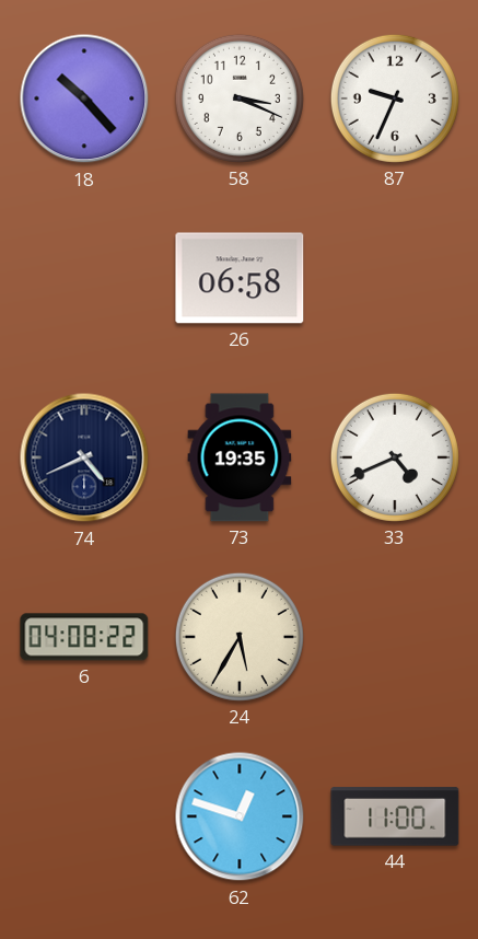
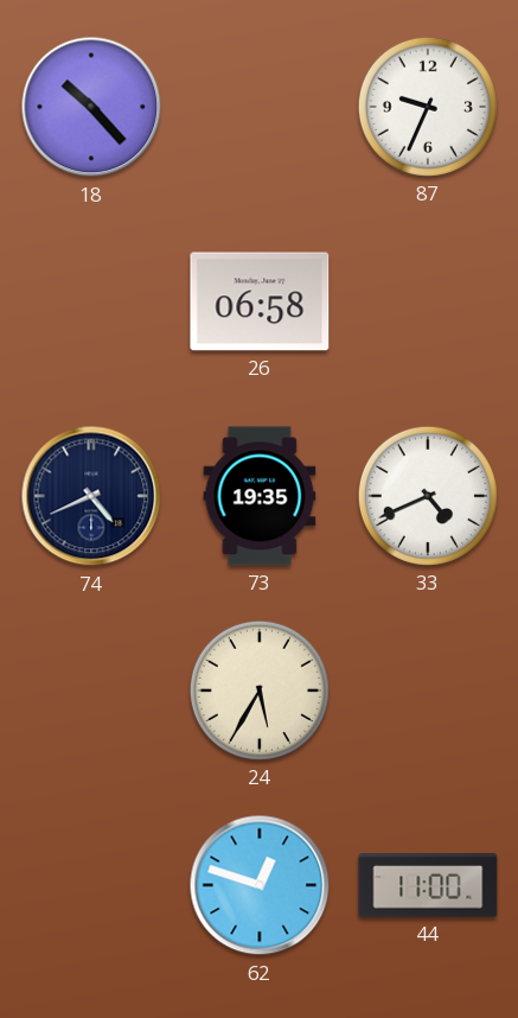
58: 3:19 -> none
6: 04:08 -> none
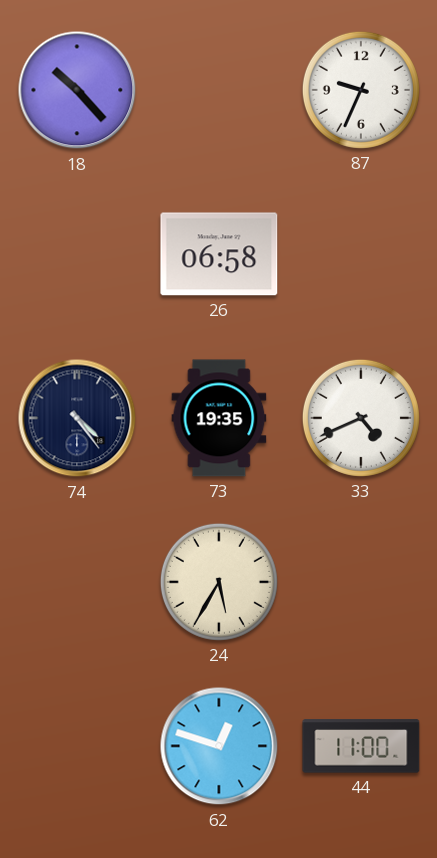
74: 4:41 -> 4:24
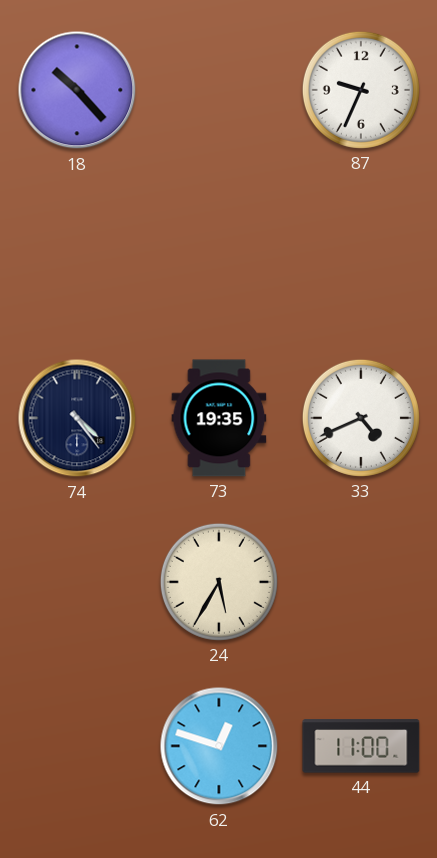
26: 06:58 -> none
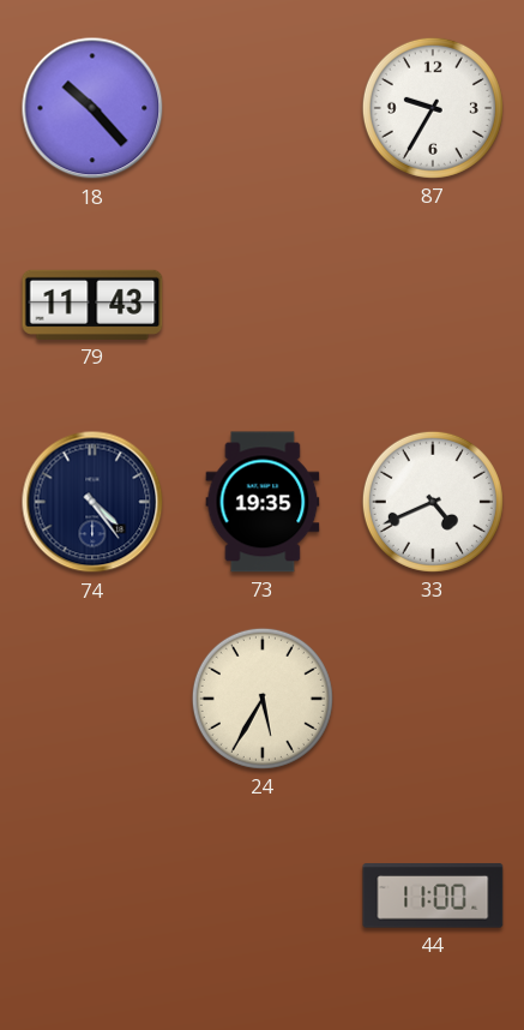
87: 9:34 -> 9:35
79: none -> 11:43
62: 12:48 -> none
